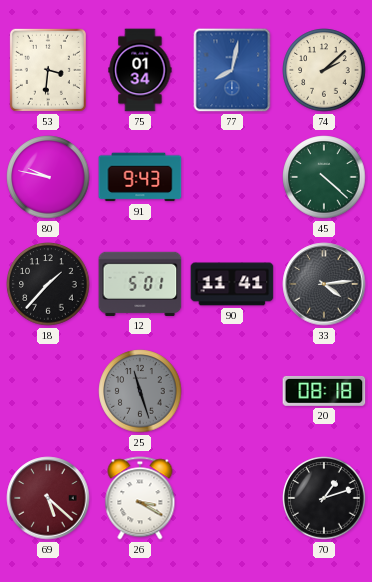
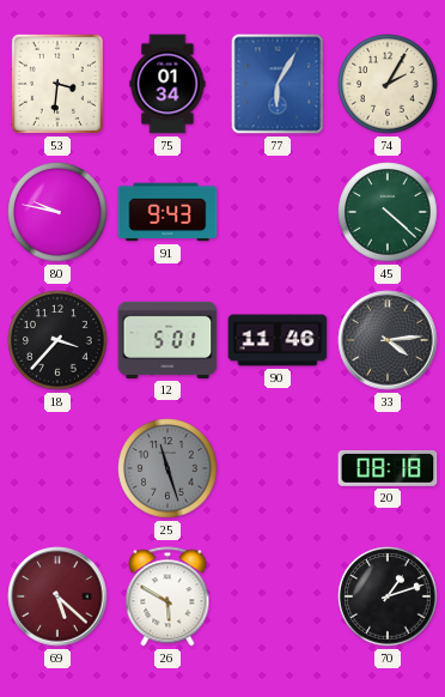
77: 8:02 -> 6:05
74: 2:08 -> 2:05
18: 1:37 -> 3:37
90: 11:41 -> 11:46
26: 3:20 -> 5:50
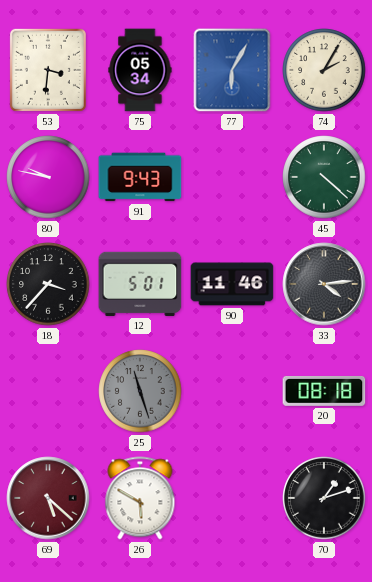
75: 01:34 -> 05:34
